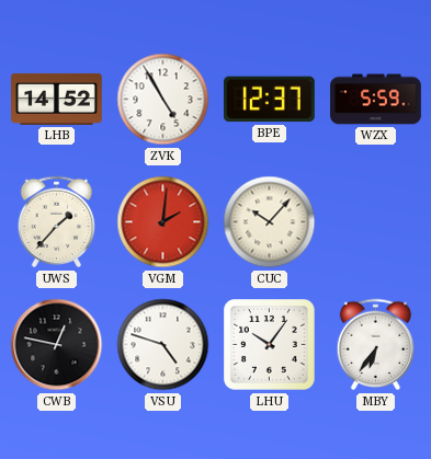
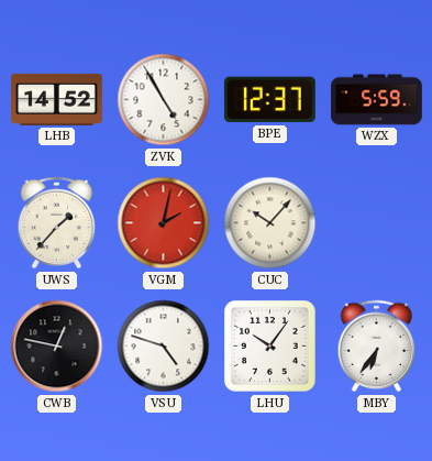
VGM: 2:01 -> 2:02
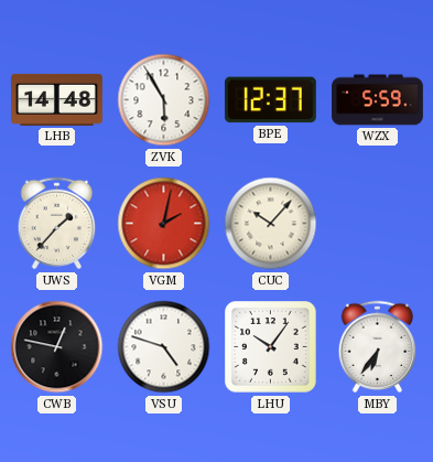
LHB: 14:52 -> 14:48
ZVK: 4:55 -> 5:55
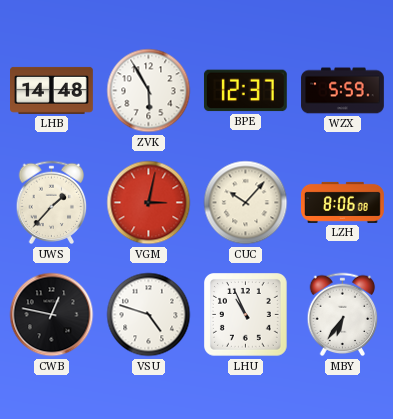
VGM: 2:02 -> 3:02
LZH: none -> 8:06
LHU: 10:06 -> 10:56
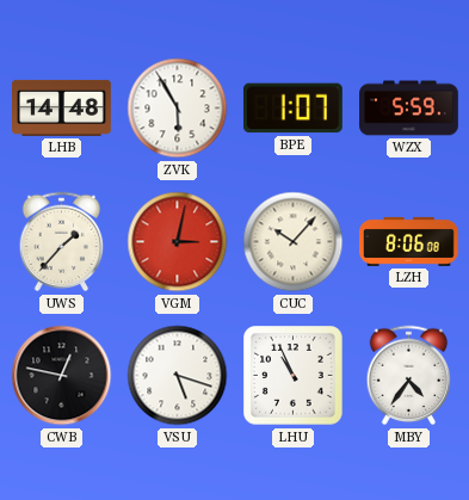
BPE: 12:37 -> 1:07
VSU: 4:48 -> 5:18
MBY: 6:36 -> 4:36
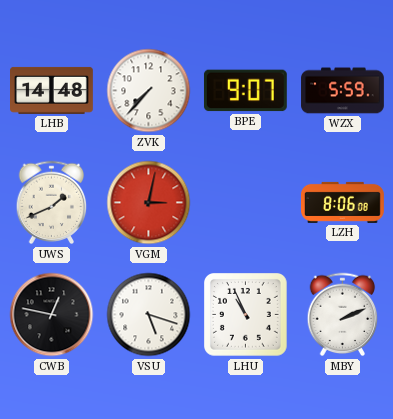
ZVK: 5:55 -> 7:37
BPE: 1:07 -> 9:07
UWS: 1:37 -> 1:41
CUC: 10:07 -> none
MBY: 4:36 -> 2:11
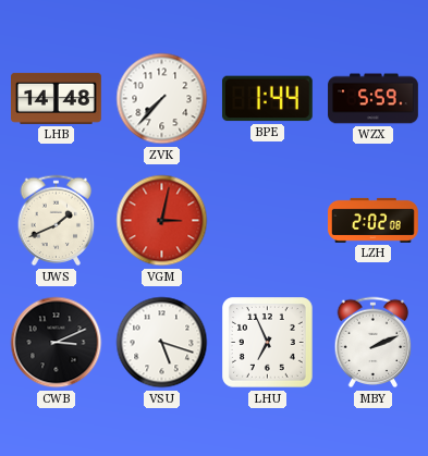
BPE: 9:07 -> 1:44
LZH: 8:06 -> 2:02
CWB: 12:47 -> 3:11
LHU: 10:56 -> 6:56
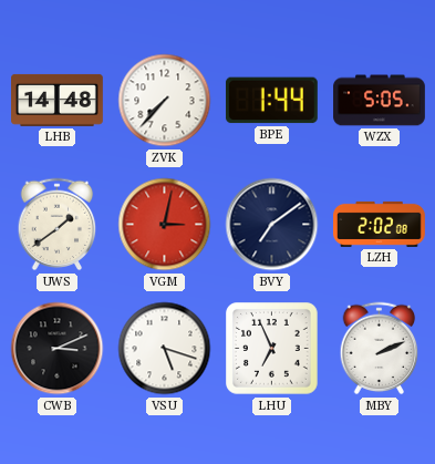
WZX: 5:59 -> 5:05
UWS: 1:41 -> 1:39
BVY: none -> 7:09
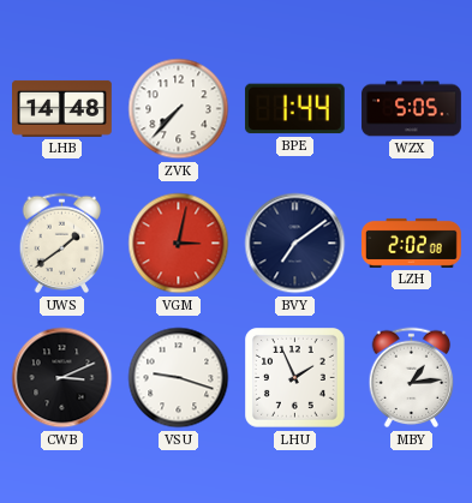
VSU: 5:18 -> 9:18
LHU: 6:56 -> 1:56
MBY: 2:11 -> 1:14
